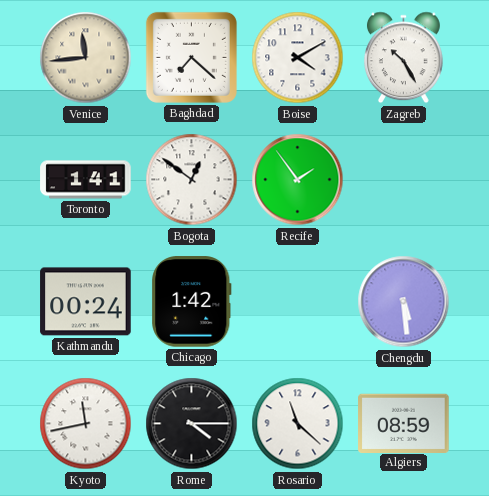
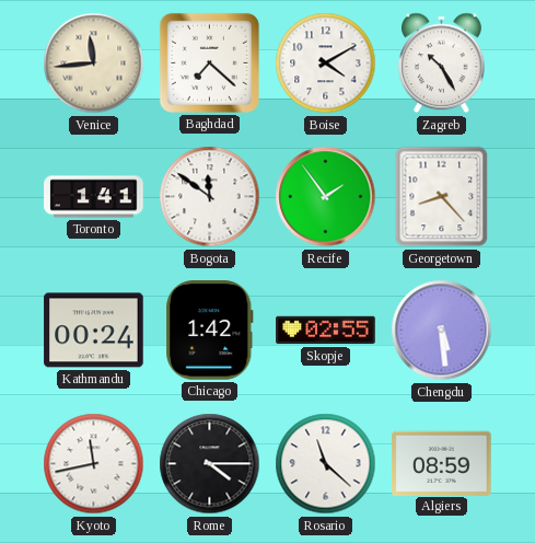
Bogota: 12:51 -> 11:51
Georgetown: none -> 8:23
Skopje: none -> 02:55
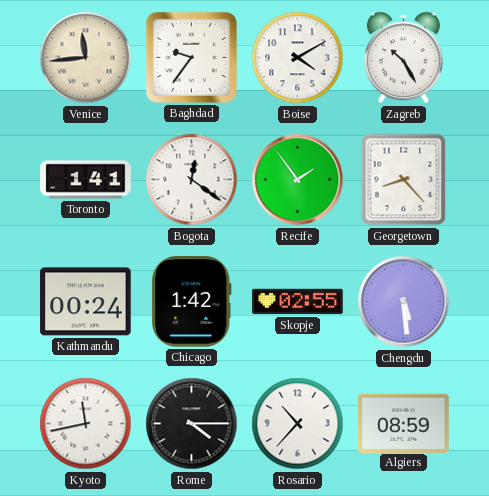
Baghdad: 7:22 -> 9:36
Bogota: 11:51 -> 12:21
Rosario: 11:22 -> 10:37
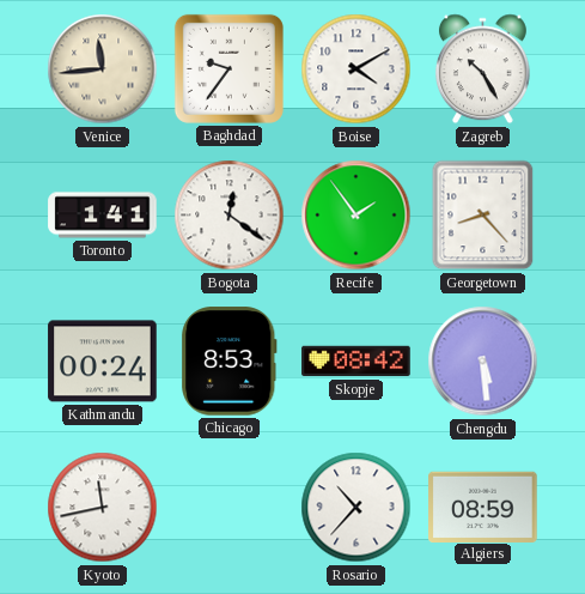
Chicago: 1:42 -> 8:53
Skopje: 02:55 -> 08:42
Rome: 4:15 -> none
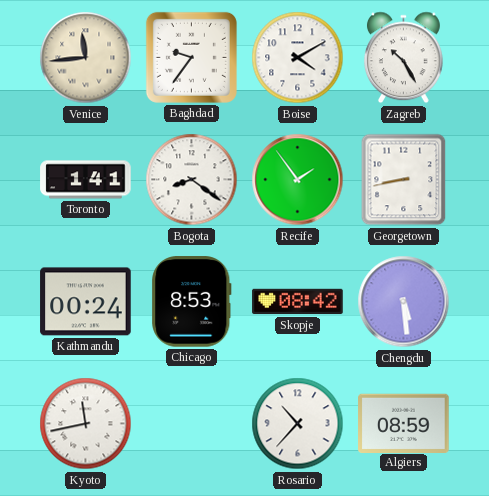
Bogota: 12:21 -> 8:21
Georgetown: 8:23 -> 8:43
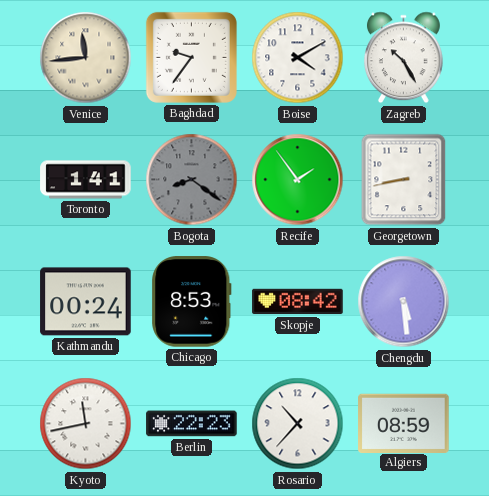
Bogota dial: white -> grey
Berlin: none -> 22:23
